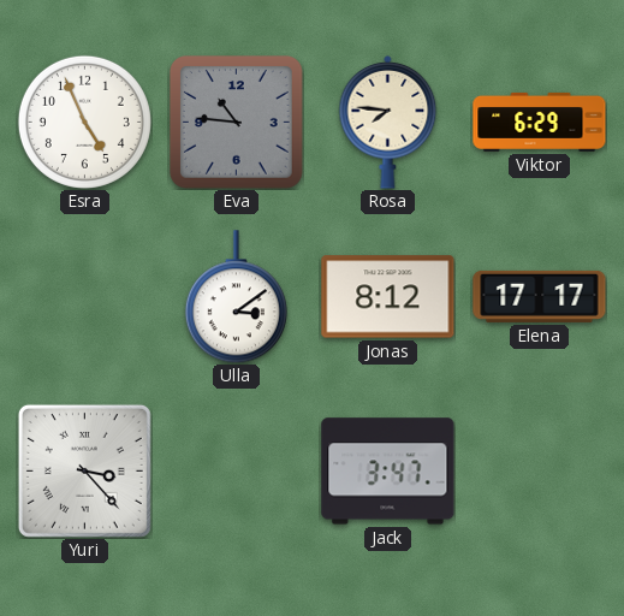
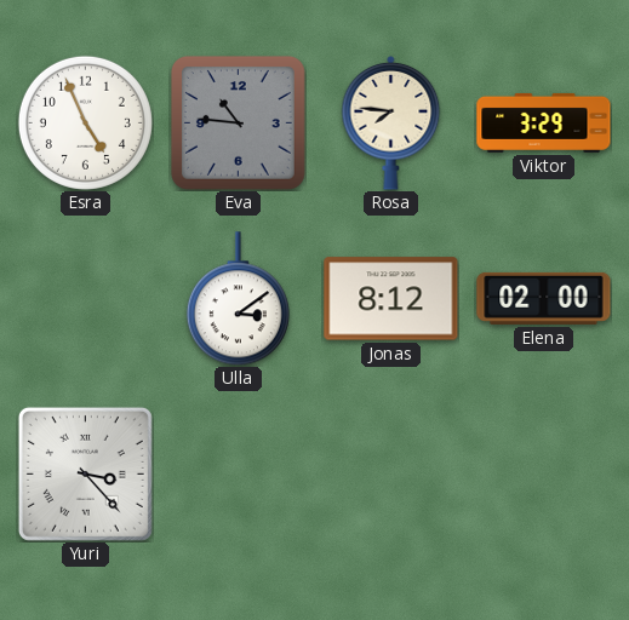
Viktor: 6:29 -> 3:29
Elena: 17:17 -> 02:00
Jack: 3:47 -> none
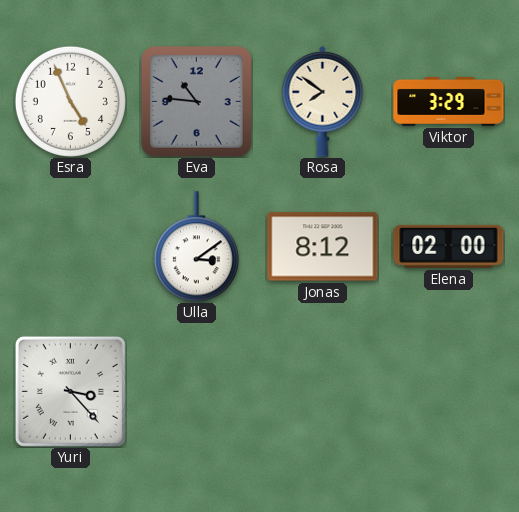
Rosa: 7:46 -> 7:51
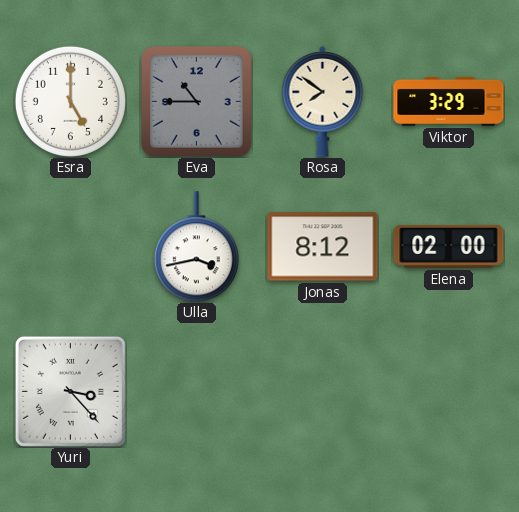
Esra: 4:56 -> 5:00
Eva: 10:46 -> 10:45
Ulla: 3:09 -> 3:43
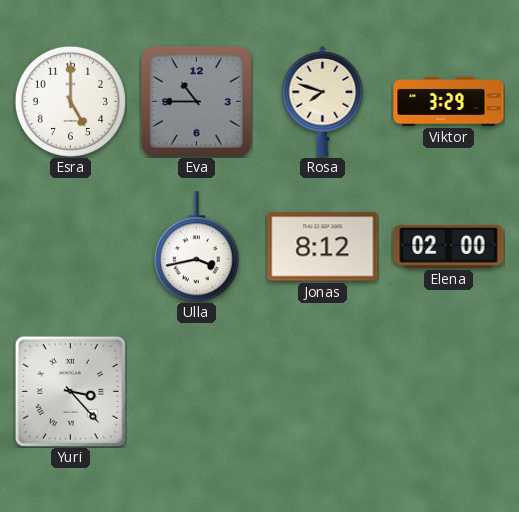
Rosa: 7:51 -> 7:48
